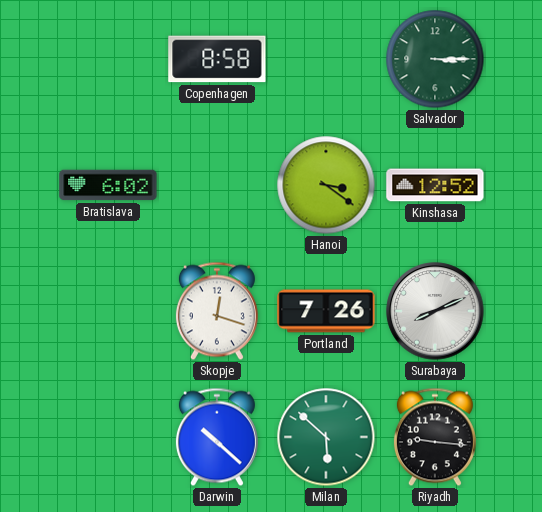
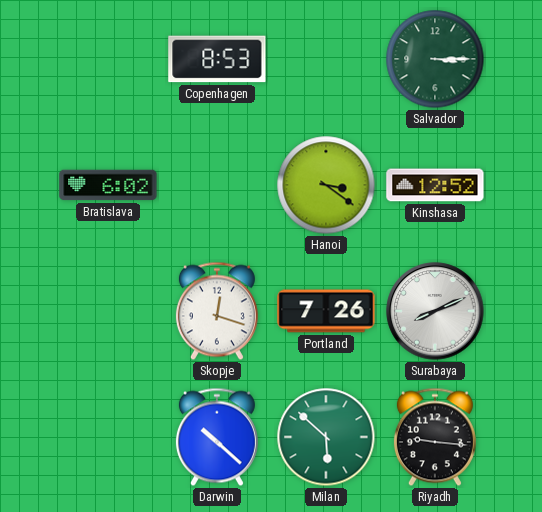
Copenhagen: 8:58 -> 8:53
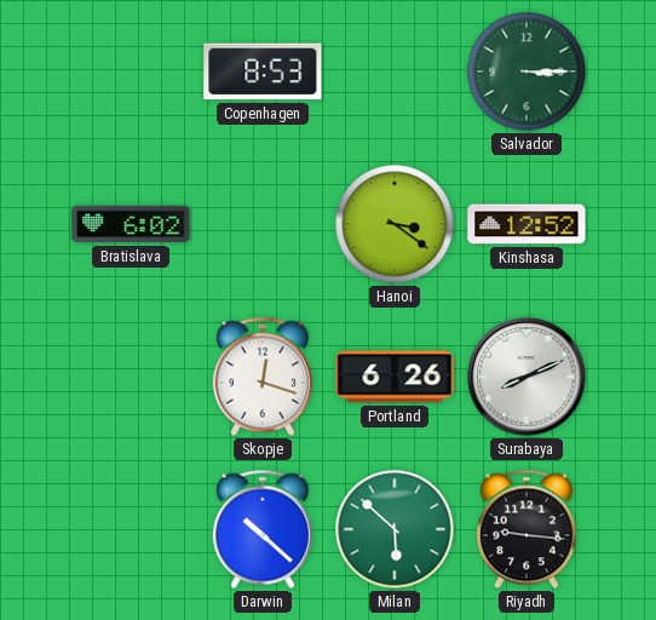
Portland: 7:26 -> 6:26
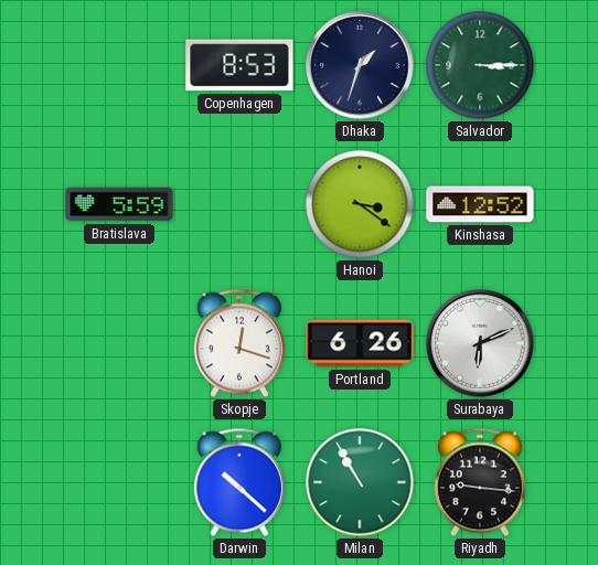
Dhaka: none -> 1:33
Bratislava: 6:02 -> 5:59
Surabaya: 8:11 -> 6:11
Milan: 5:52 -> 10:55
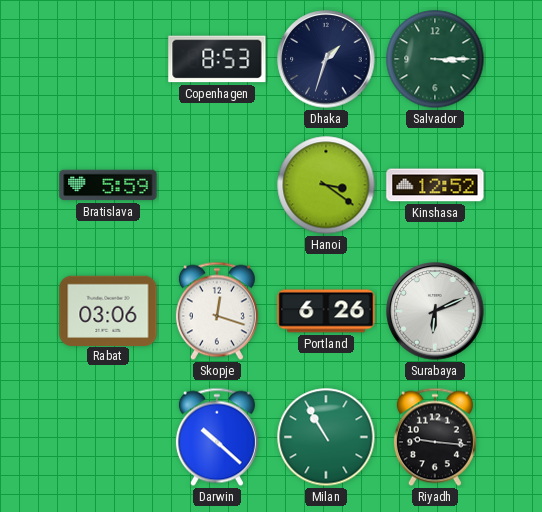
Rabat: none -> 03:06
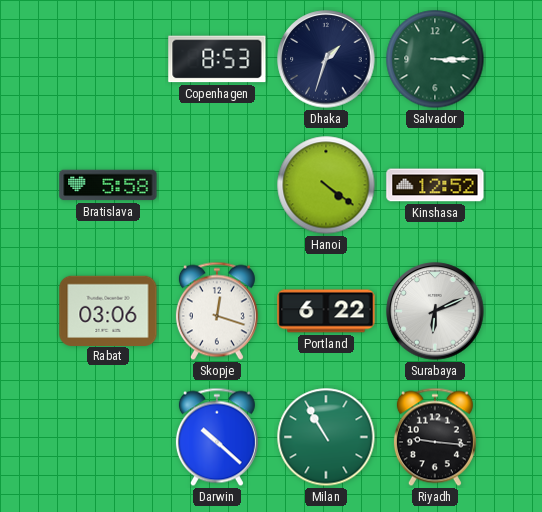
Bratislava: 5:59 -> 5:58
Hanoi: 3:21 -> 4:21
Portland: 6:26 -> 6:22
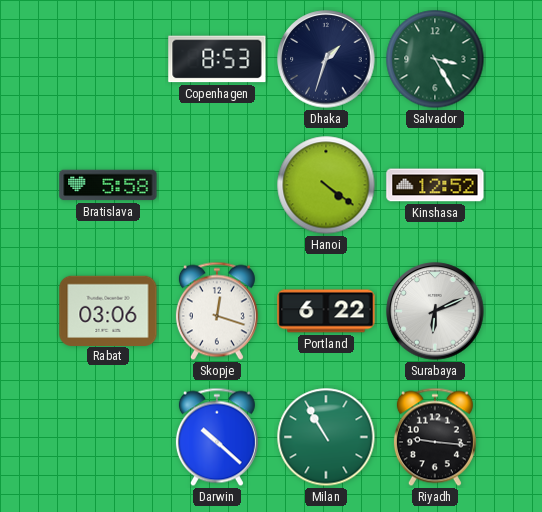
Salvador: 3:15 -> 3:25
